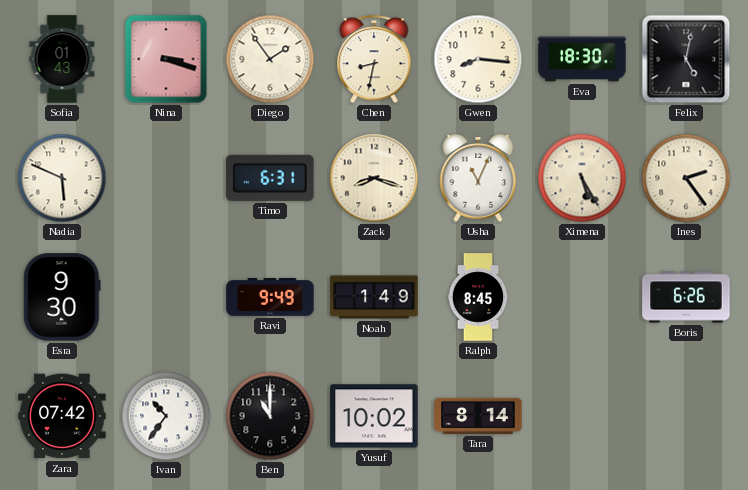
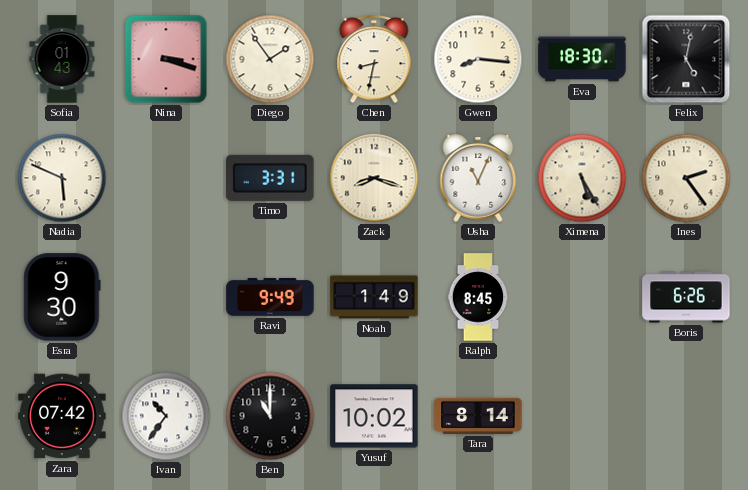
Timo: 6:31 -> 3:31
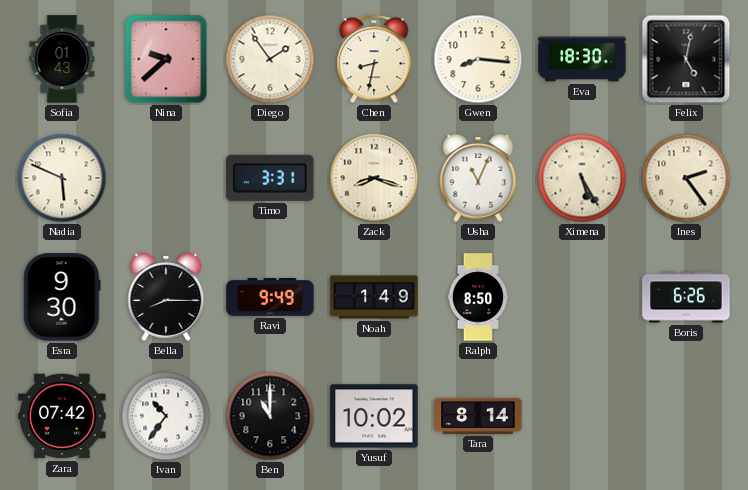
Nina: 3:18 -> 9:38
Bella: none -> 8:15
Ralph: 8:45 -> 8:50
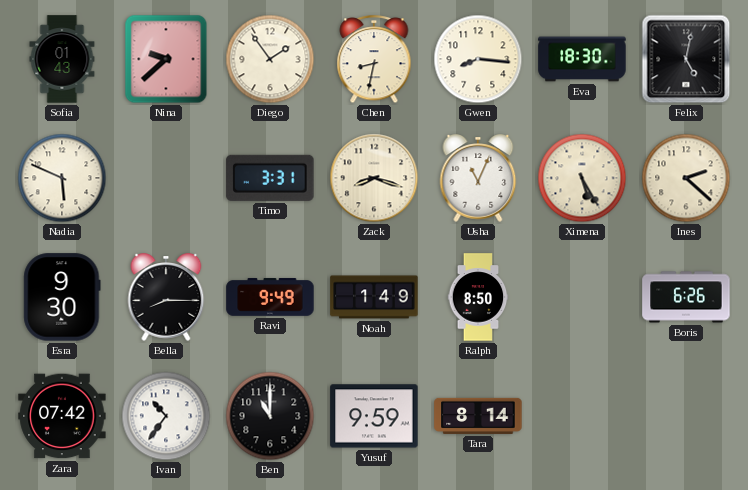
Ines: 2:24 -> 2:22
Yusuf: 10:02 -> 9:59
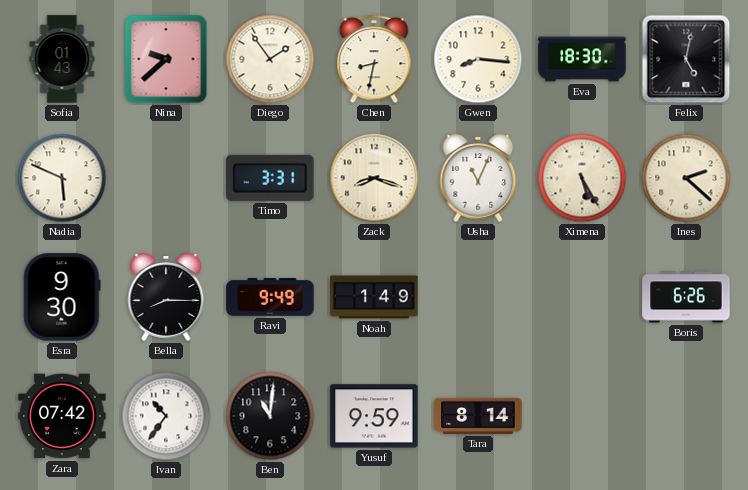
Ralph: 8:50 -> none
Ben: 11:00 -> 11:01
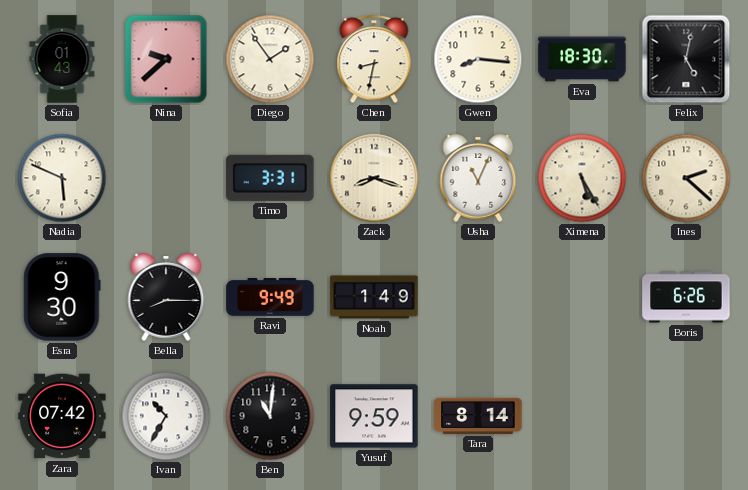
Ivan: 10:36 -> 10:35
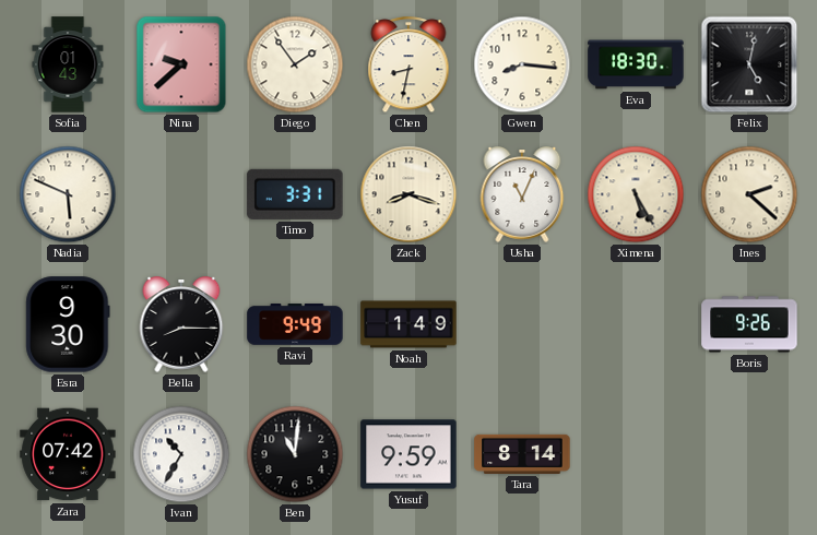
Boris: 6:26 -> 9:26
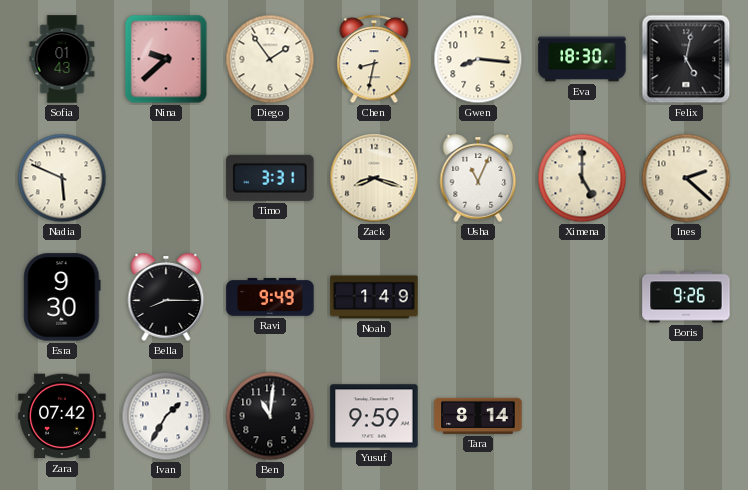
Ximena: 5:25 -> 5:00
Ivan: 10:35 -> 1:35
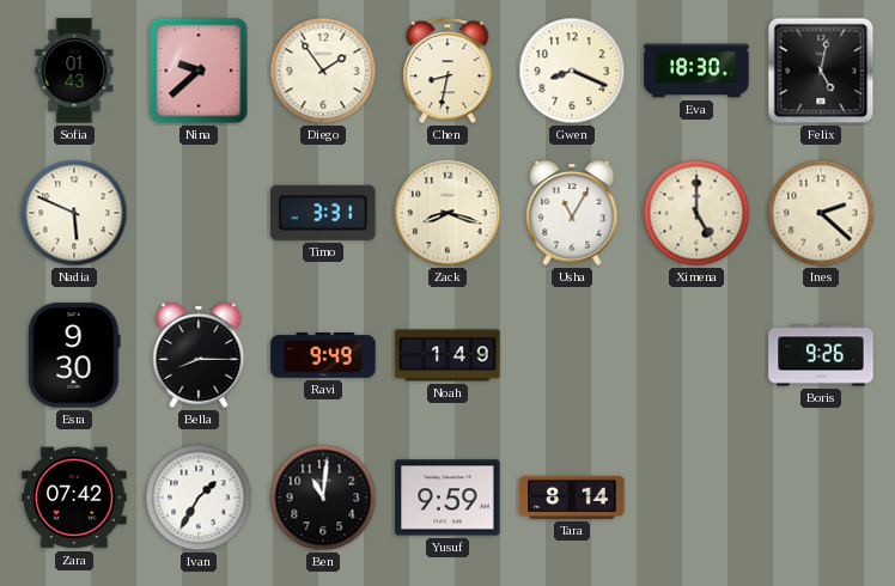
Gwen: 8:16 -> 8:19
Usha: 11:04 -> 11:05
